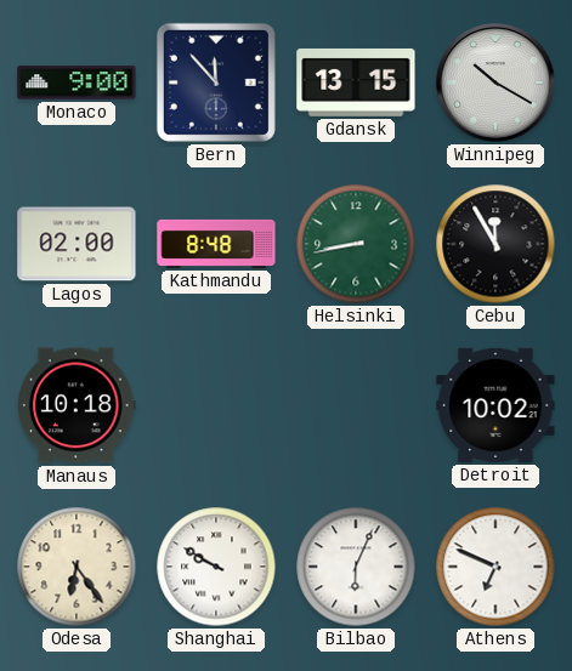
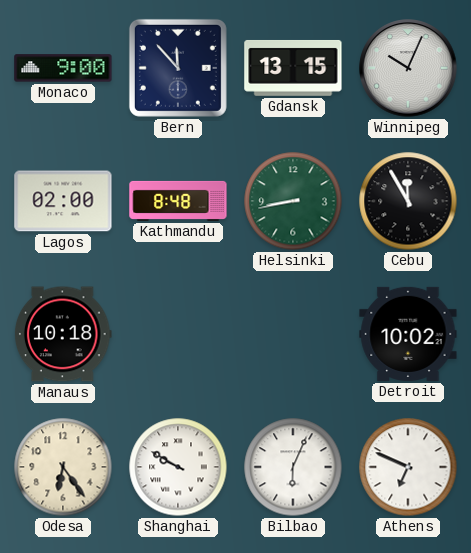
Winnipeg: 10:20 -> 10:04
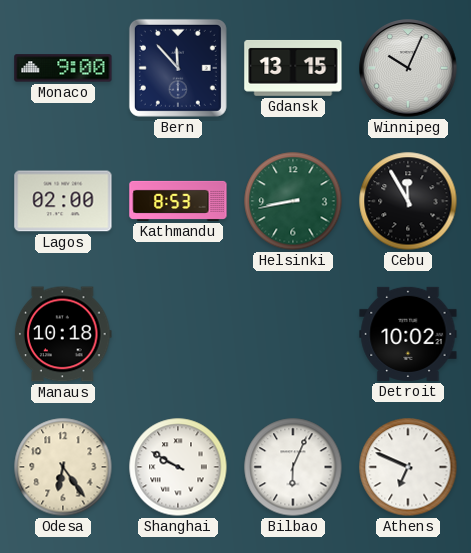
Kathmandu: 8:48 -> 8:53
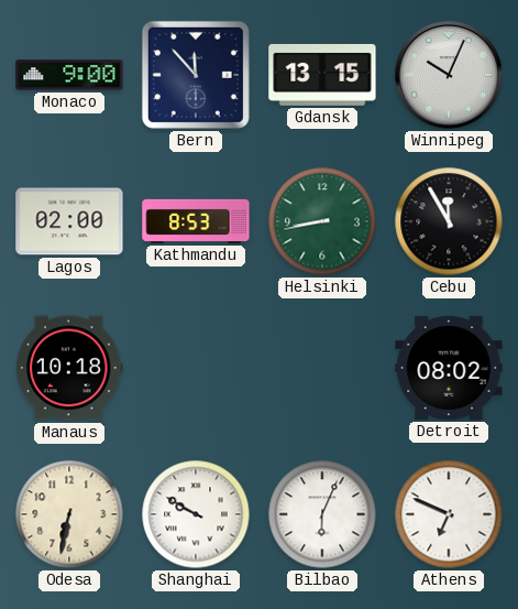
Detroit: 10:02 -> 08:02
Odesa: 6:24 -> 6:32
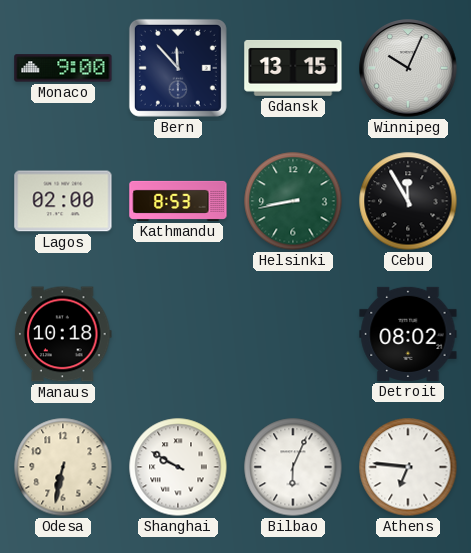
Athens: 6:49 -> 6:46
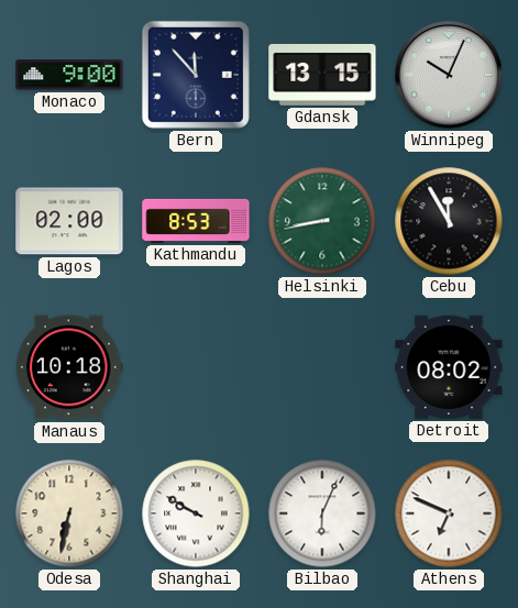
Athens: 6:46 -> 6:49
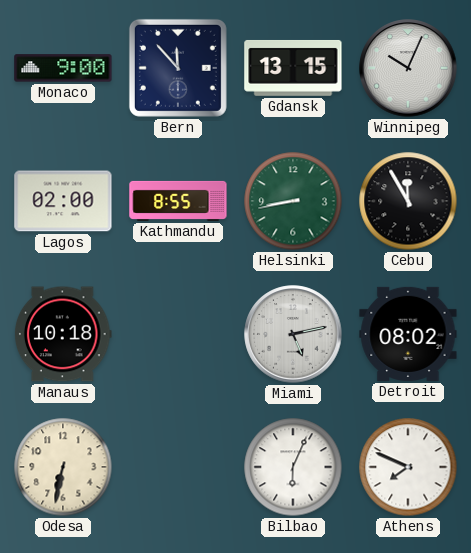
Kathmandu: 8:53 -> 8:55
Miami: none -> 5:13
Shanghai: 9:50 -> none
Athens: 6:49 -> 7:49
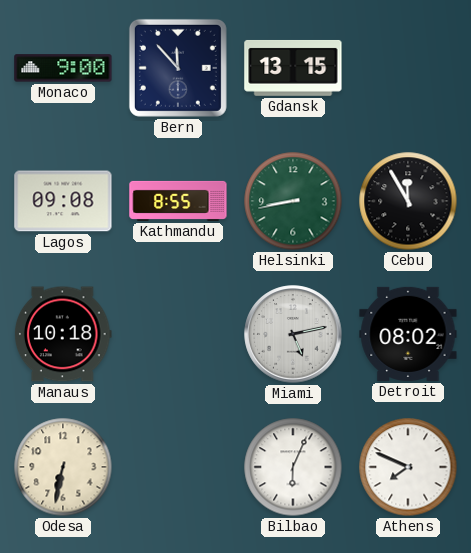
Winnipeg: 10:04 -> none
Lagos: 02:00 -> 09:08
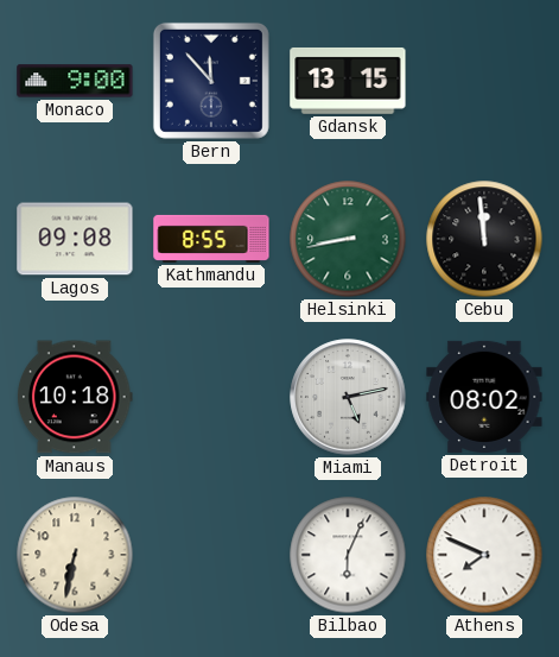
Cebu: 11:55 -> 11:59
